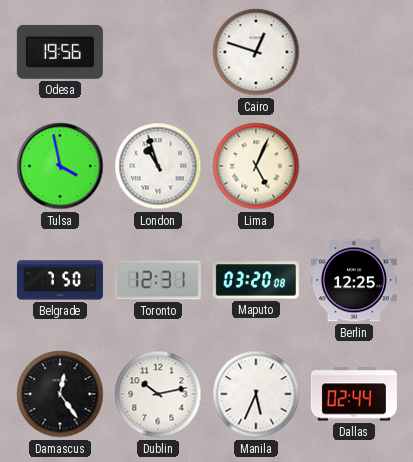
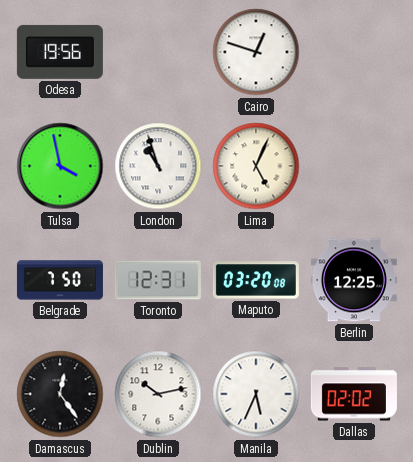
Dallas: 02:44 -> 02:02
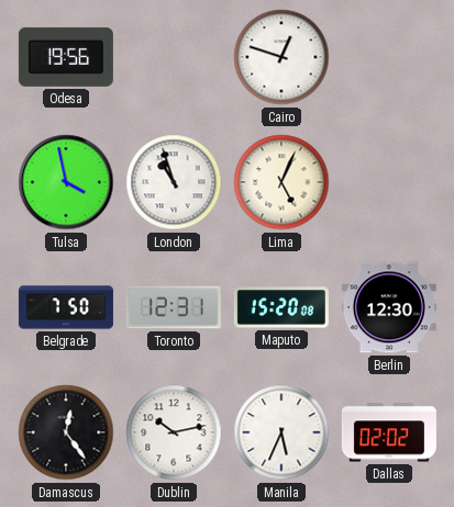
Maputo: 03:20 -> 15:20
Berlin: 12:25 -> 12:30
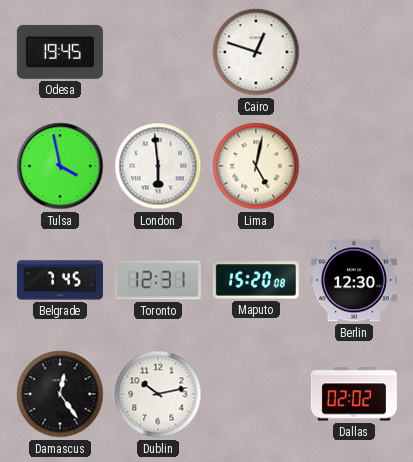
Odesa: 19:56 -> 19:45
London: 10:57 -> 5:59
Lima: 5:04 -> 5:02
Belgrade: 7:50 -> 7:45
Manila: 5:34 -> none
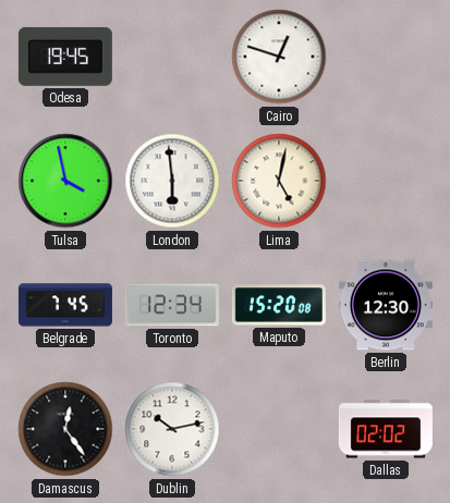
Toronto: 12:31 -> 12:34
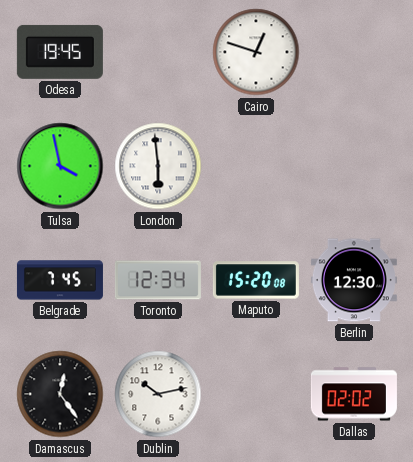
Lima: 5:02 -> none
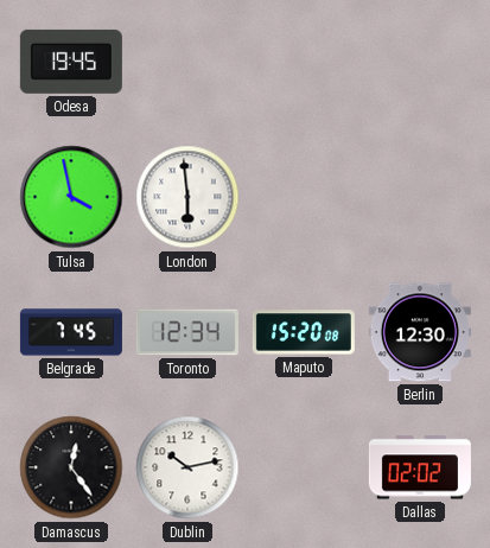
Cairo: 12:48 -> none
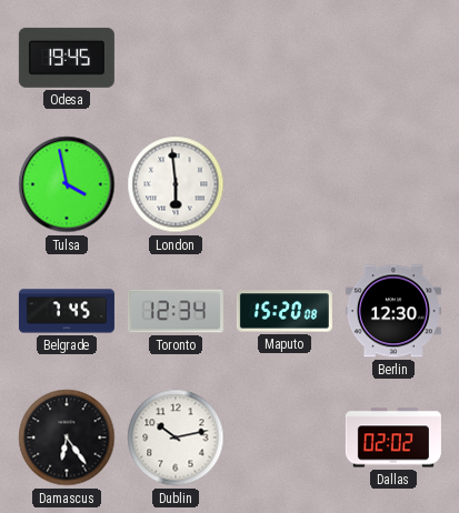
Damascus: 12:24 -> 6:24
